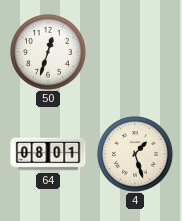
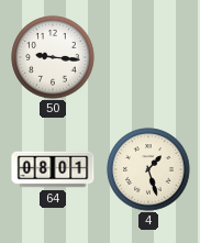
50: 12:33 -> 9:16
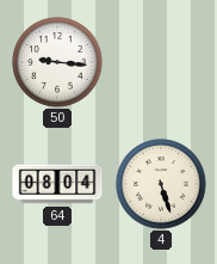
64: 08:01 -> 08:04
4: 1:27 -> 5:27
